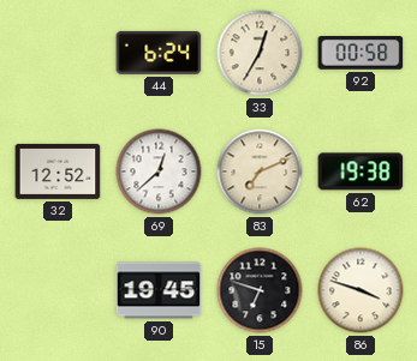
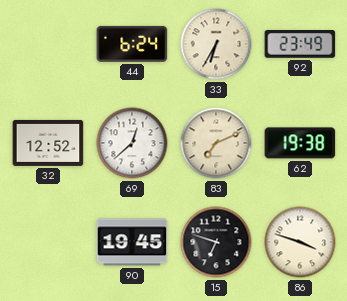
33: 12:35 -> 6:35
92: 00:58 -> 23:49
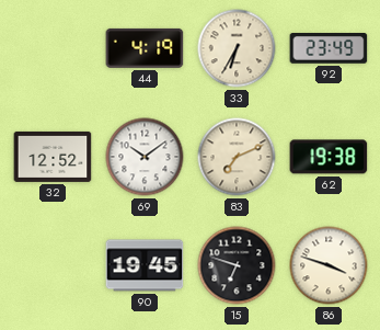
44: 6:24 -> 4:19
69: 12:38 -> 10:09
